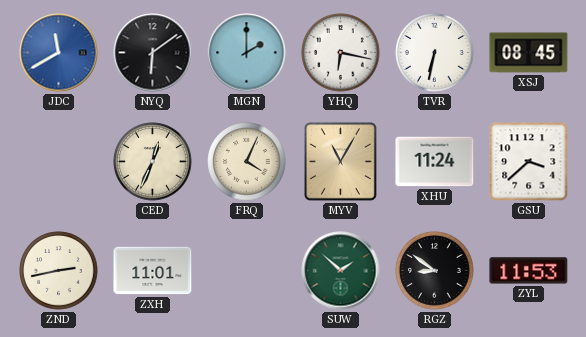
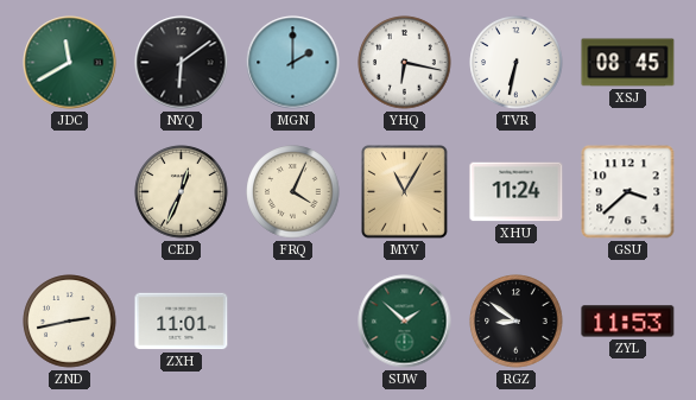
JDC dial: blue -> green
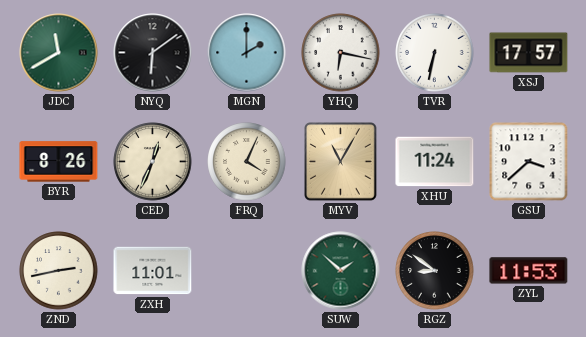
XSJ: 08:45 -> 17:57
BYR: none -> 8:26
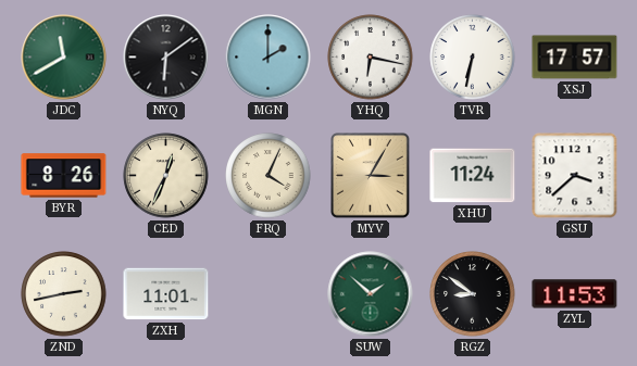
MYV: 11:05 -> 3:05
